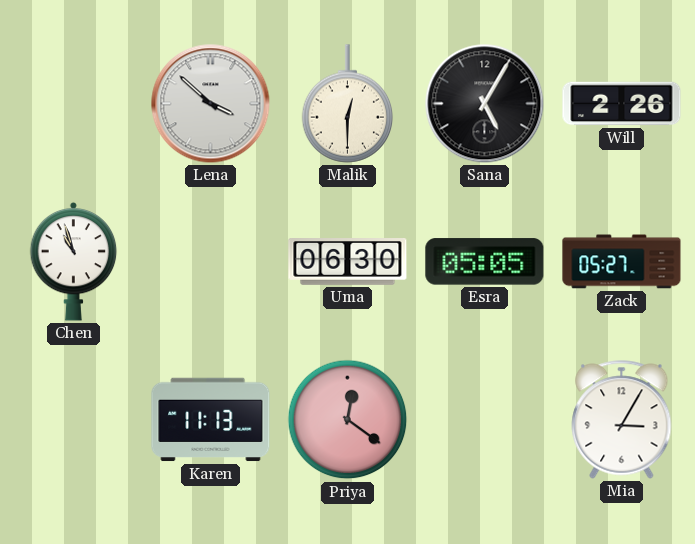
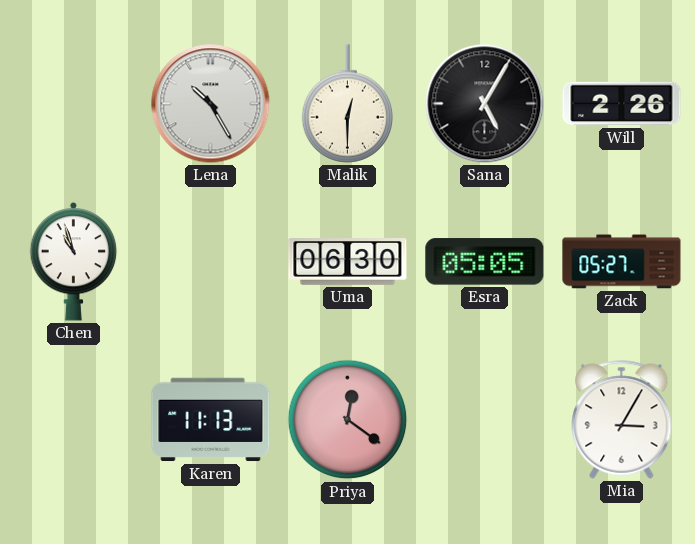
Lena: 3:52 -> 10:25
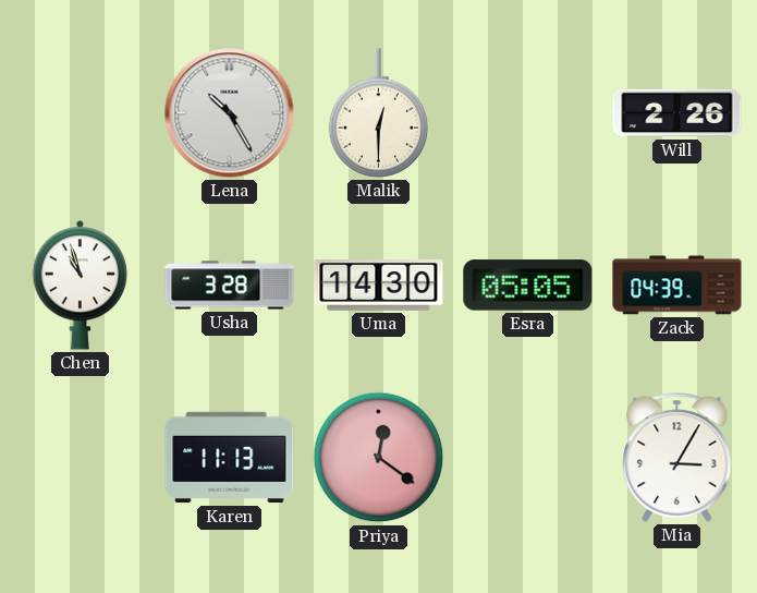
Sana: 5:05 -> none
Usha: none -> 3:28
Uma: 06:30 -> 14:30
Zack: 05:27 -> 04:39
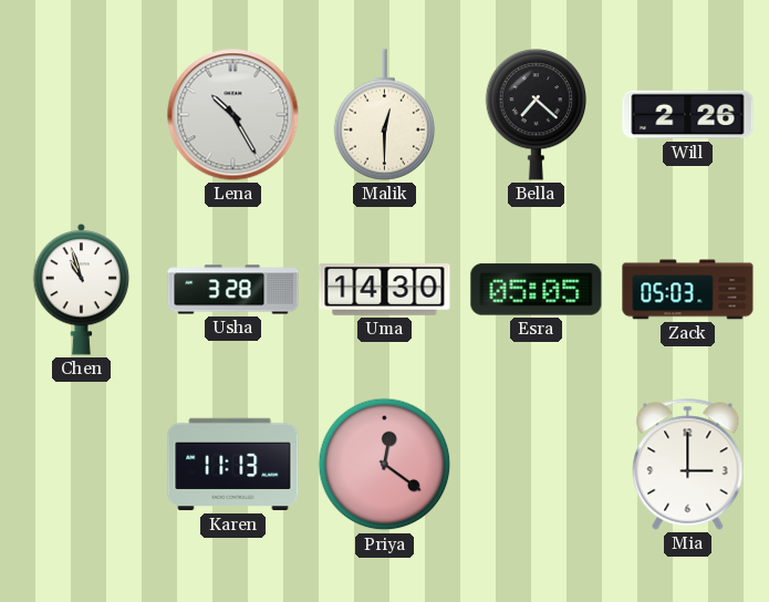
Bella: none -> 7:22
Zack: 04:39 -> 05:03
Mia: 3:05 -> 3:00
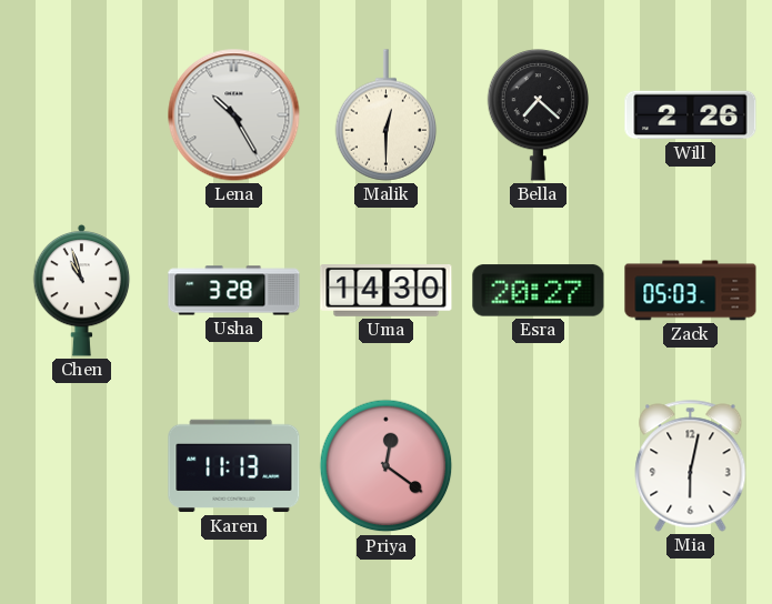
Esra: 05:05 -> 20:27
Mia: 3:00 -> 6:02
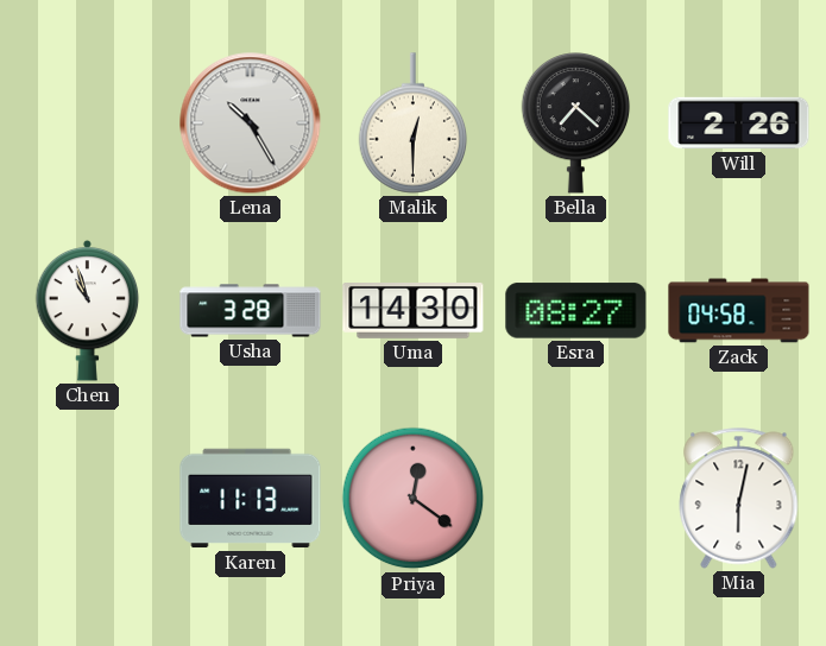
Esra: 20:27 -> 08:27
Zack: 05:03 -> 04:58
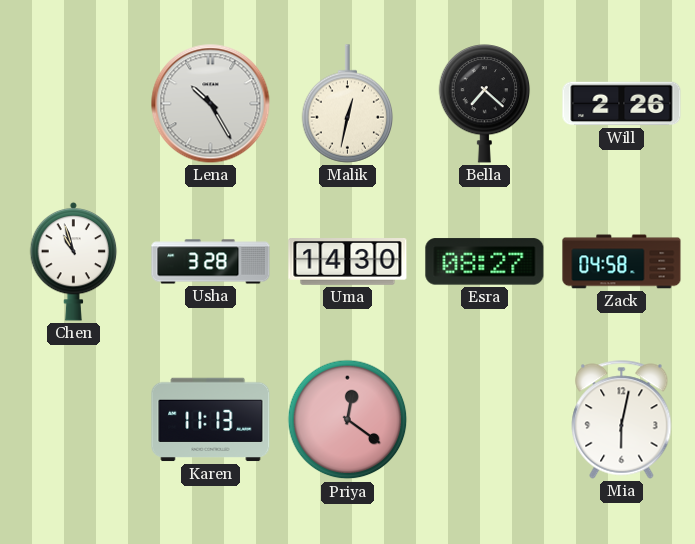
Malik: 12:30 -> 12:32
